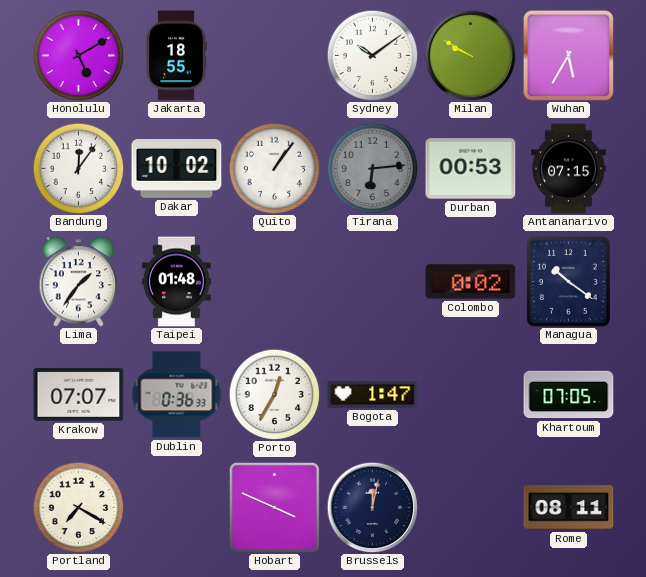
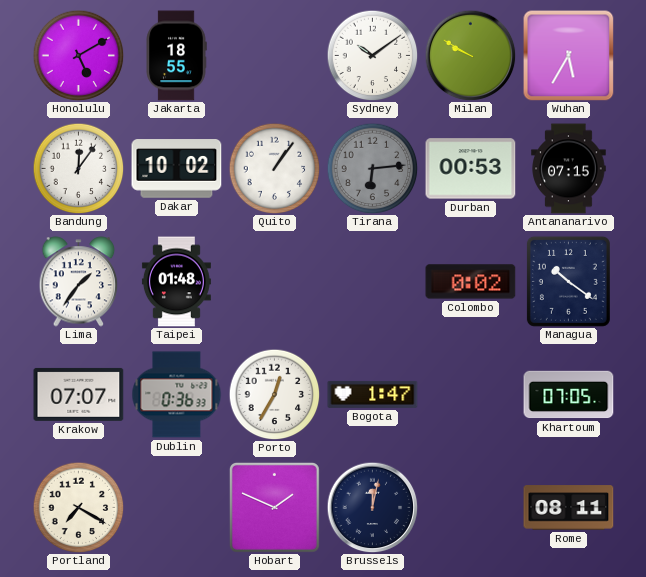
Hobart: 3:49 -> 1:49
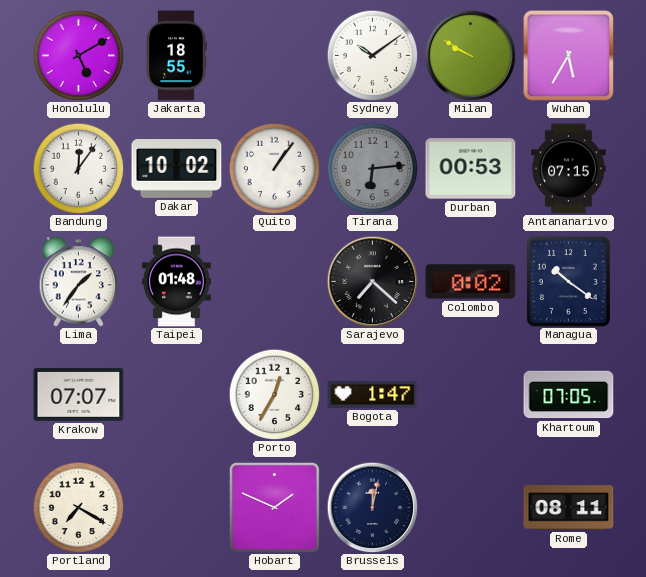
Sarajevo: none -> 7:22
Dublin: 0:36 -> none
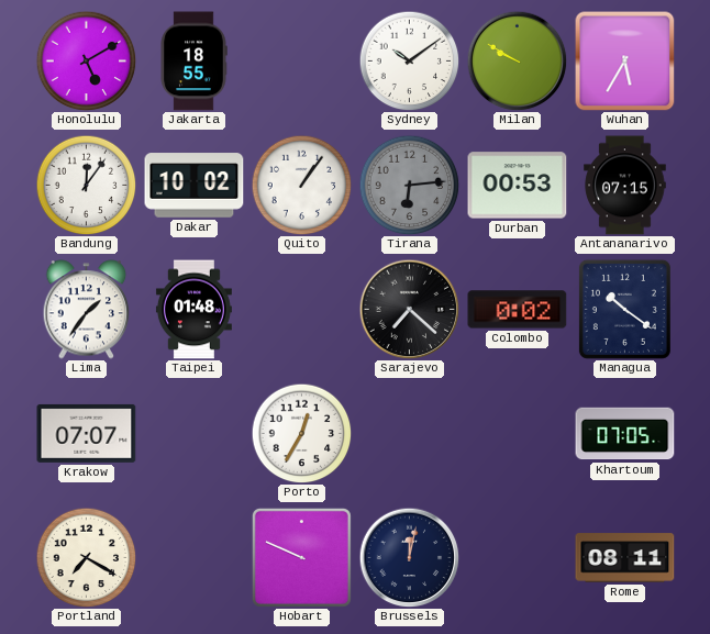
Bogota: 1:47 -> none
Hobart: 1:49 -> 9:49
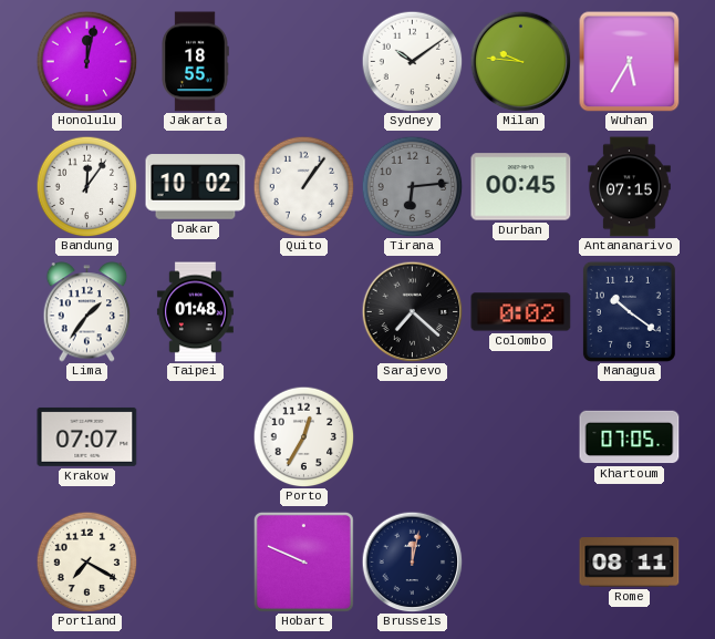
Honolulu: 5:10 -> 12:02
Milan: 9:50 -> 9:46
Durban: 00:53 -> 00:45
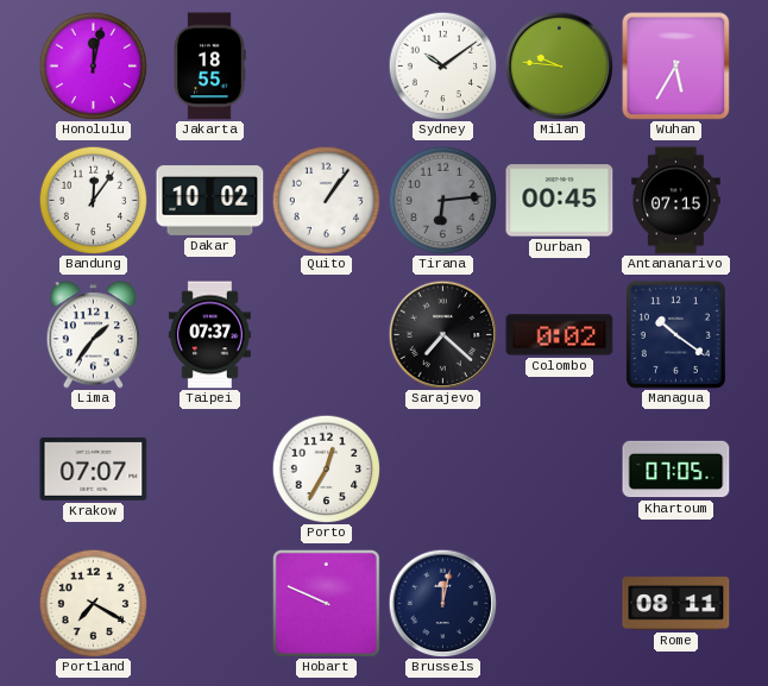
Taipei: 01:48 -> 07:37
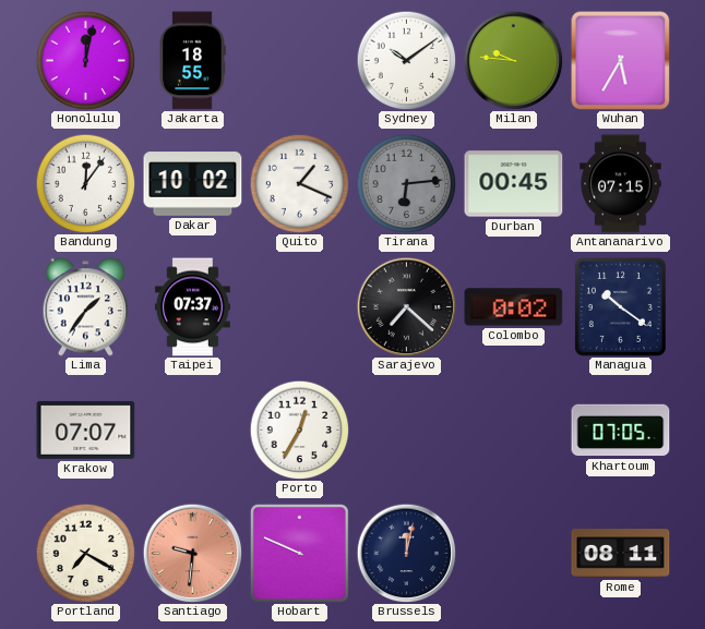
Quito: 1:06 -> 1:19
Santiago: none -> 9:31
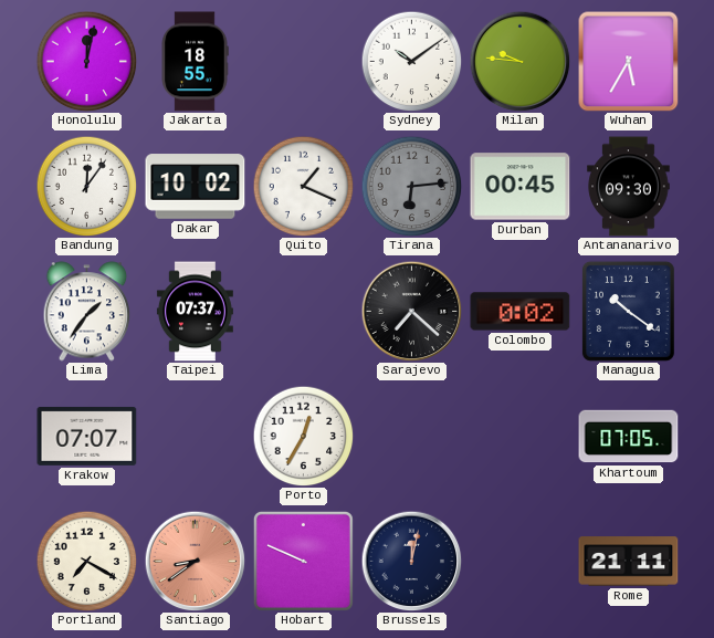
Antananarivo: 07:15 -> 09:30
Santiago: 9:31 -> 8:39
Rome: 08:11 -> 21:11
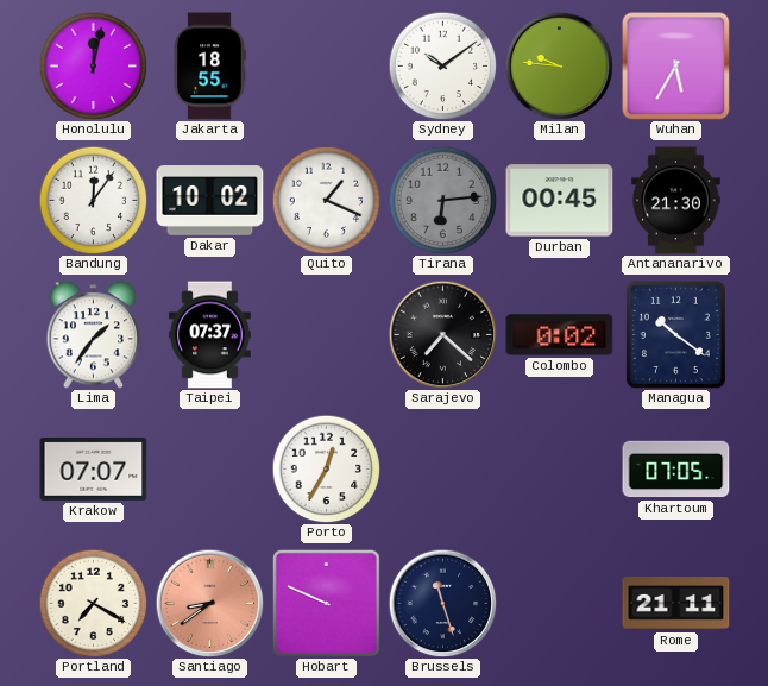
Antananarivo: 09:30 -> 21:30
Brussels: 12:02 -> 11:27
